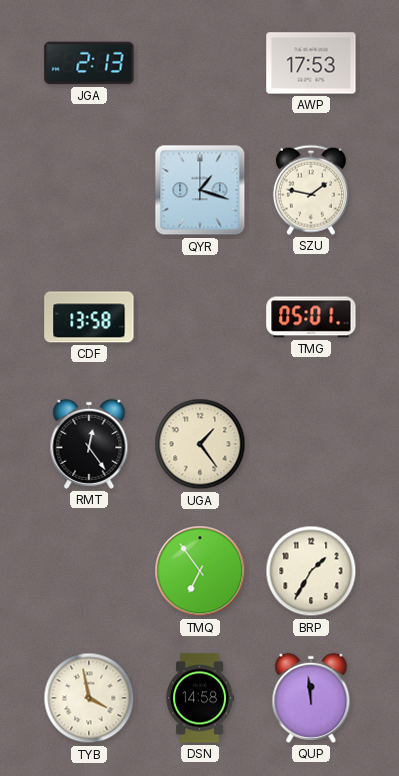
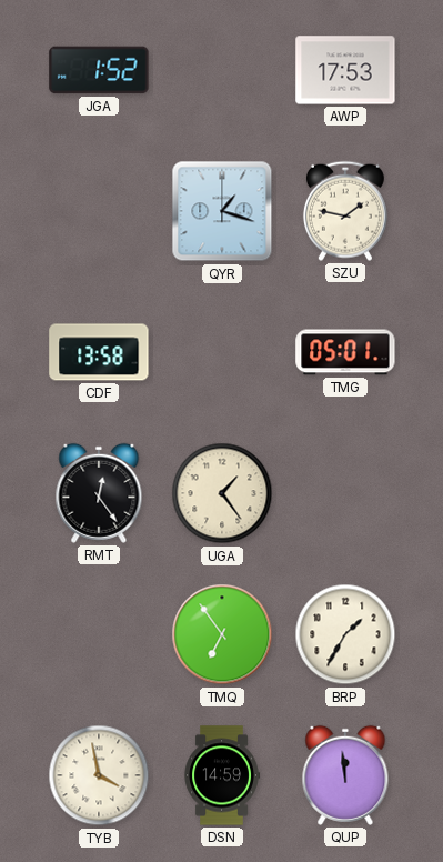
JGA: 2:13 -> 1:52
DSN: 14:58 -> 14:59
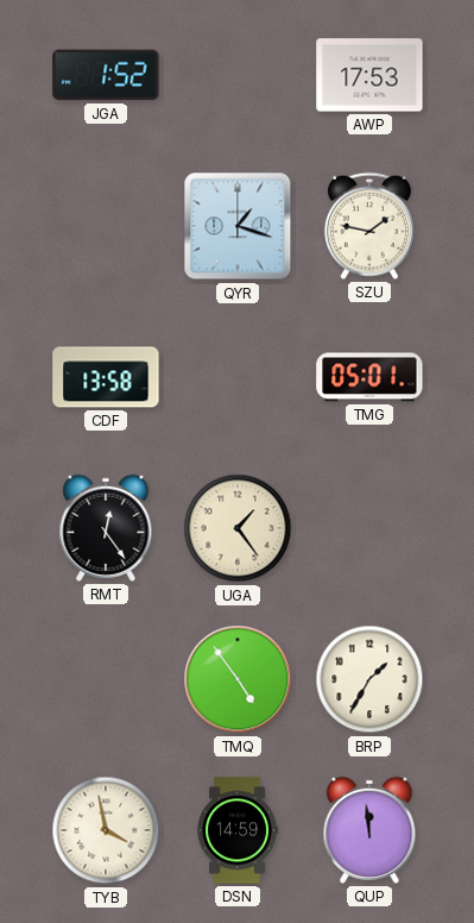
TMQ: 6:54 -> 4:54
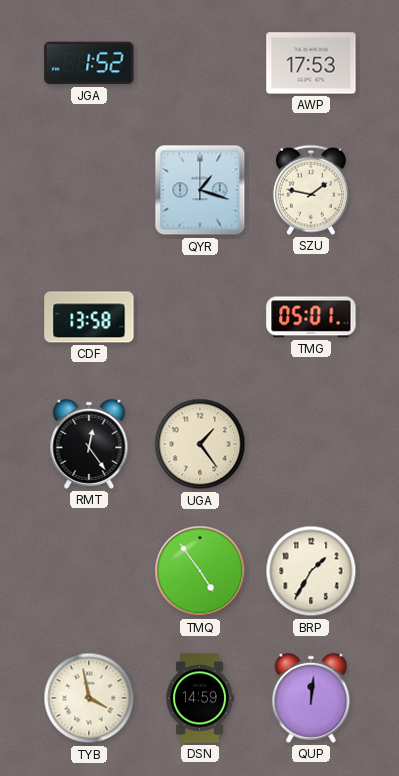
QUP: 11:59 -> 12:01
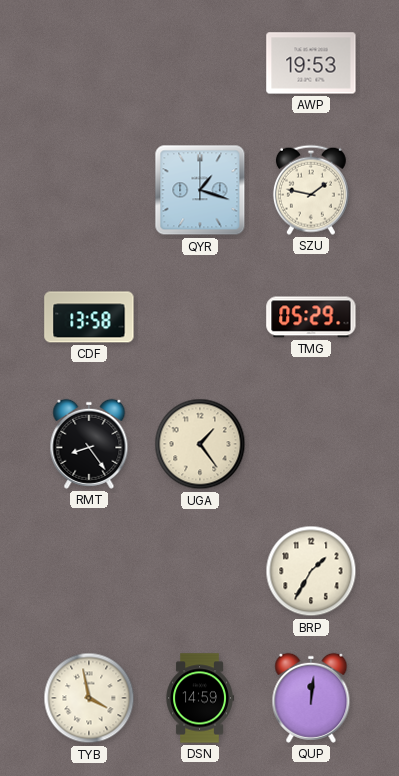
JGA: 1:52 -> none
AWP: 17:53 -> 19:53
TMG: 05:01 -> 05:29
RMT: 12:24 -> 8:24
TMQ: 4:54 -> none
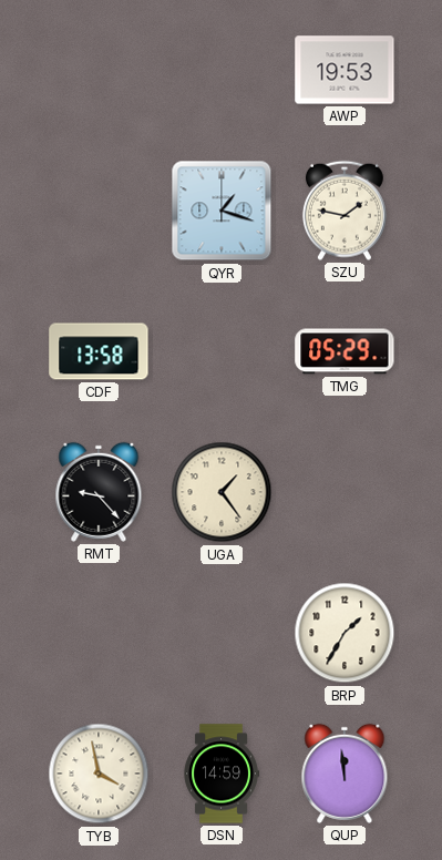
RMT: 8:24 -> 9:23
QUP: 12:01 -> 11:59
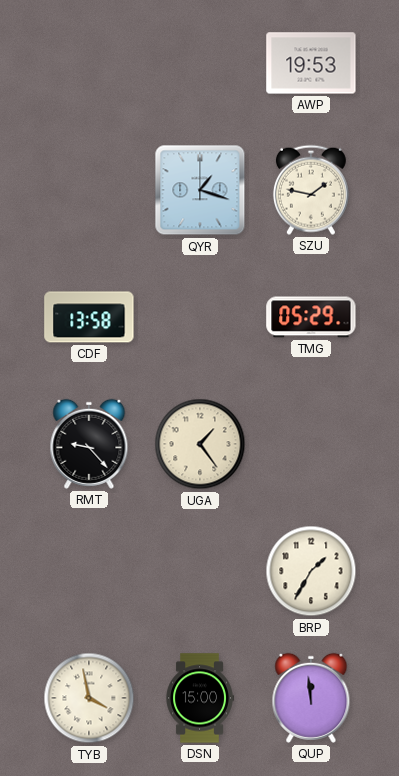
DSN: 14:59 -> 15:00
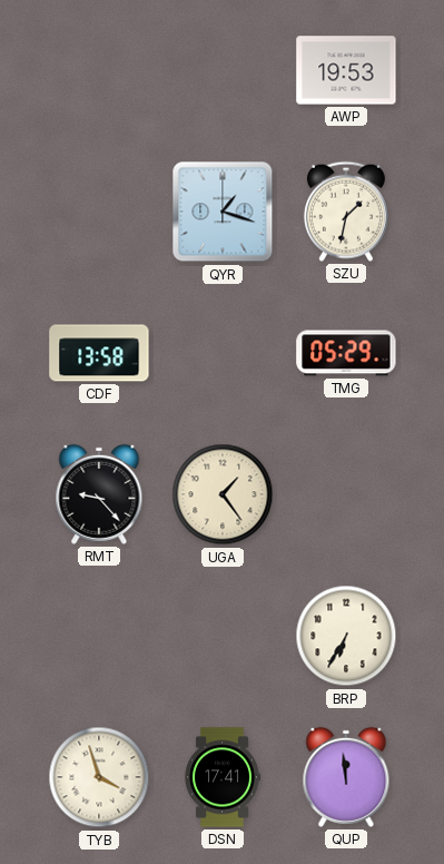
SZU: 1:47 -> 1:32
BRP: 1:35 -> 6:35
TYB: 3:58 -> 3:57
DSN: 15:00 -> 17:41
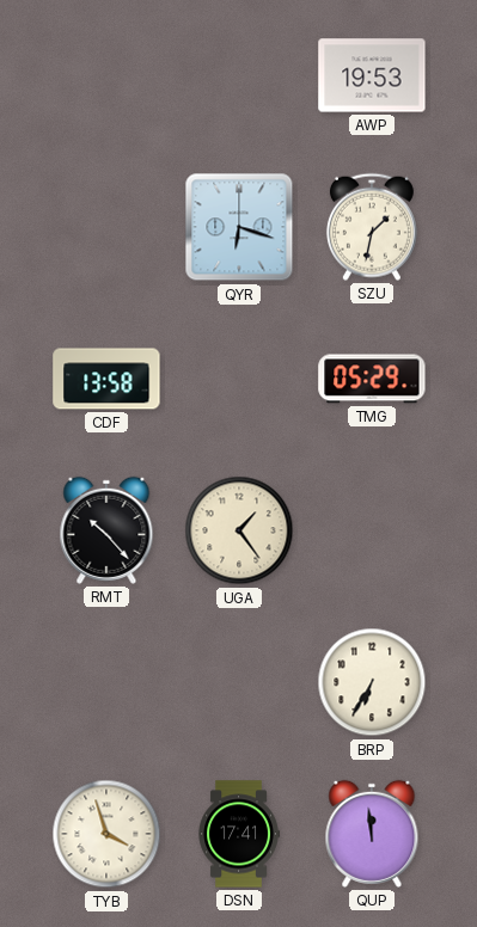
QYR: 1:18 -> 6:18
RMT: 9:23 -> 10:23
